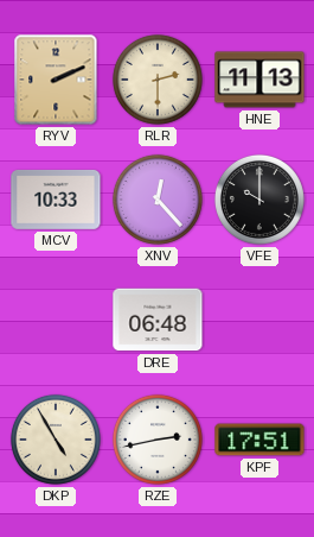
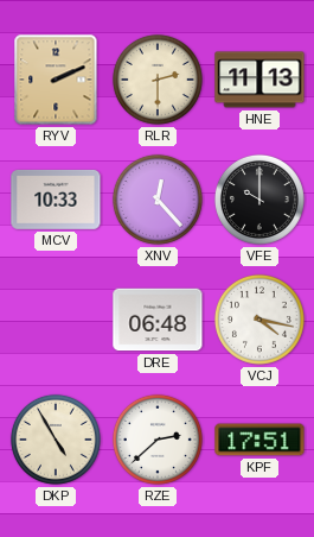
VCJ: none -> 4:17
RZE: 2:43 -> 2:38
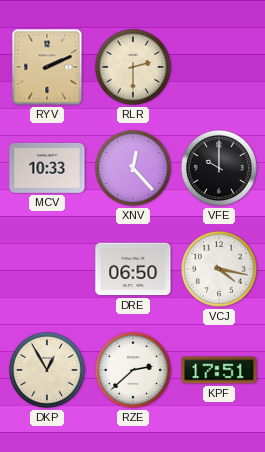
HNE: 11:13 -> none
DRE: 06:48 -> 06:50
DKP: 4:55 -> 12:55
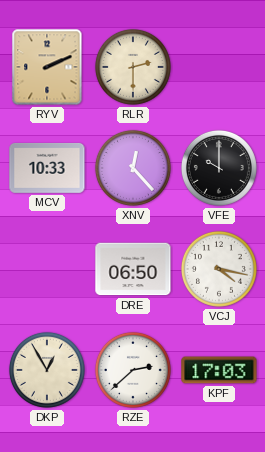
KPF: 17:51 -> 17:03
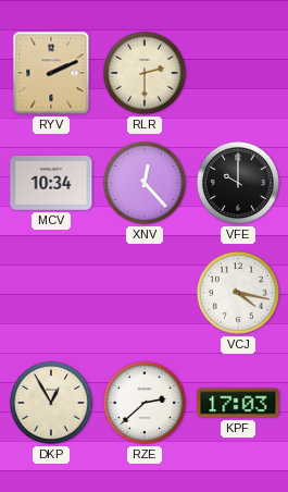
MCV: 10:33 -> 10:34
DRE: 06:50 -> none
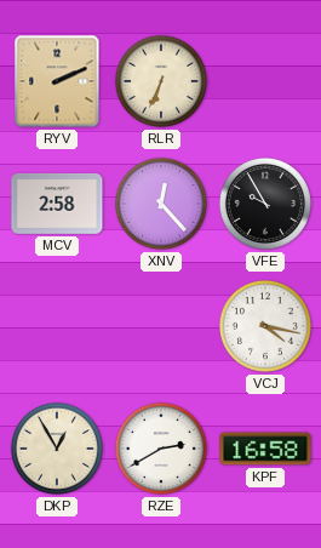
RLR: 2:30 -> 6:34
MCV: 10:34 -> 2:58
VFE: 10:00 -> 9:55
RZE: 2:38 -> 2:40
KPF: 17:03 -> 16:58
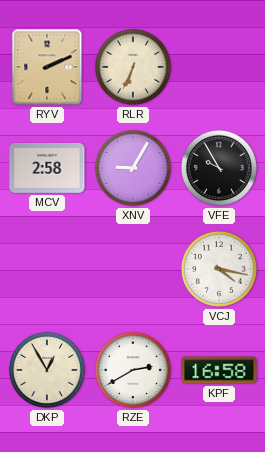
XNV: 12:23 -> 9:05
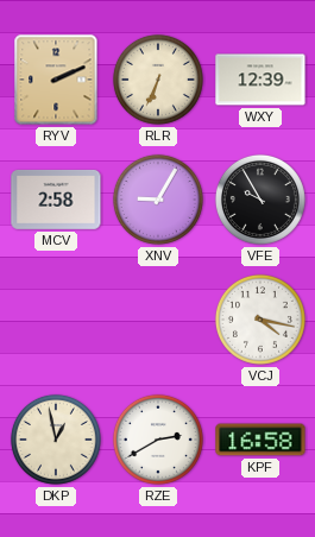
WXY: none -> 12:39
DKP: 12:55 -> 12:58
